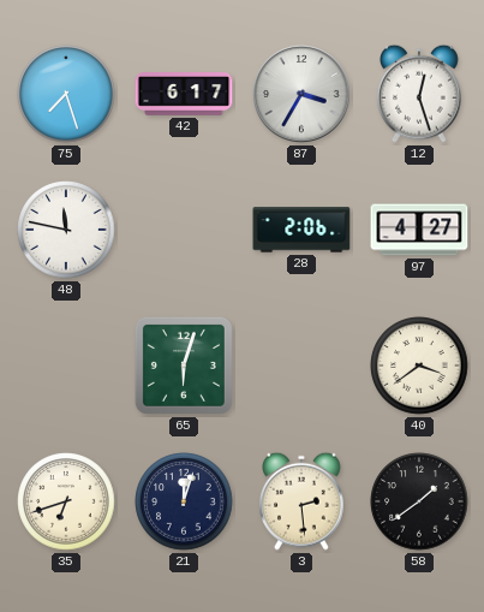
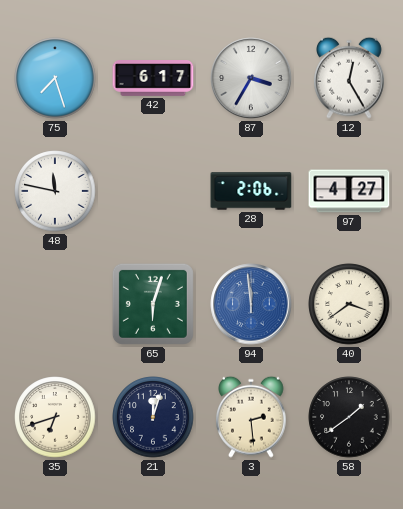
12: 12:27 -> 12:25
94: none -> 11:59
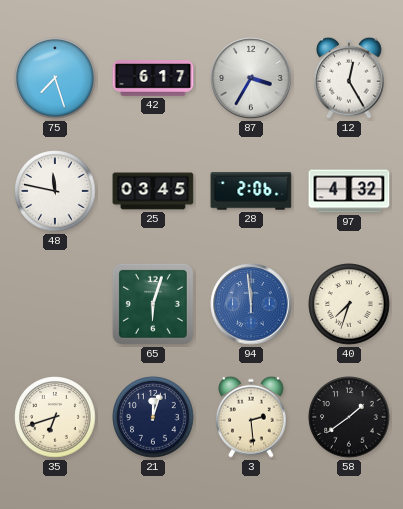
25: none -> 03:45
97: 4:27 -> 4:32
40: 3:39 -> 7:33
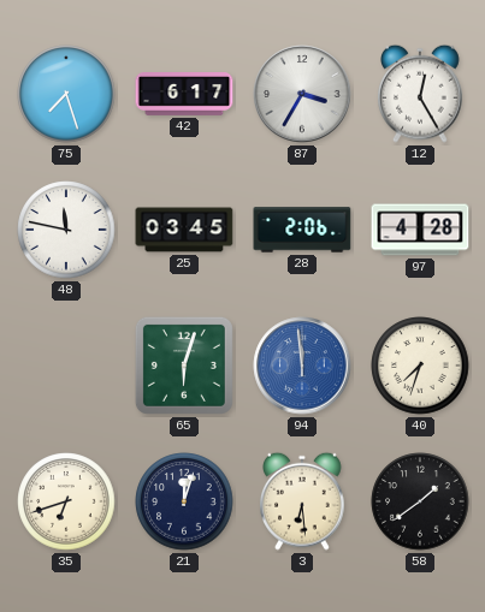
97: 4:32 -> 4:28
3: 2:29 -> 6:29
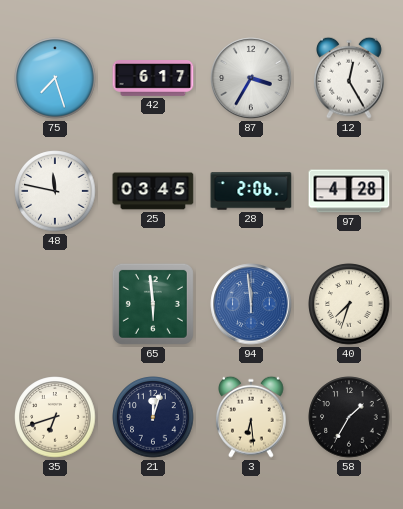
65: 6:03 -> 5:59
58: 1:39 -> 1:35
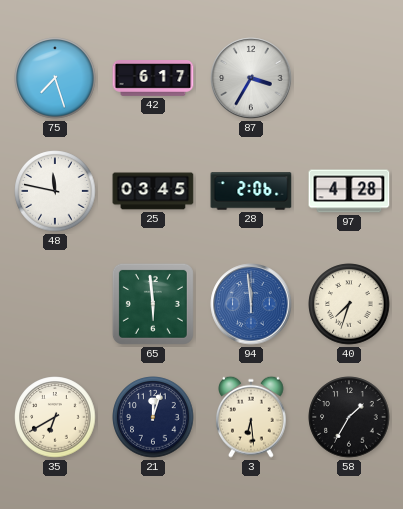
12: 12:25 -> none
35: 6:42 -> 6:40
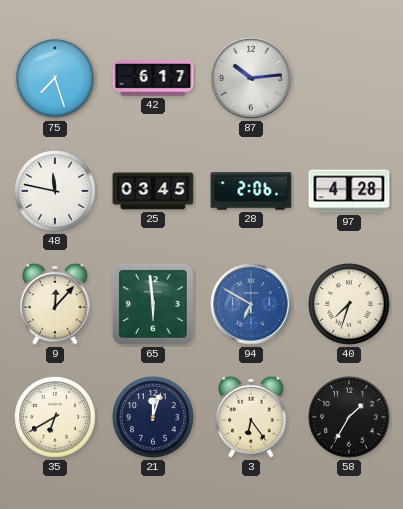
87: 3:35 -> 10:14
9: none -> 12:07
94: 11:59 -> 6:50
3: 6:29 -> 6:24
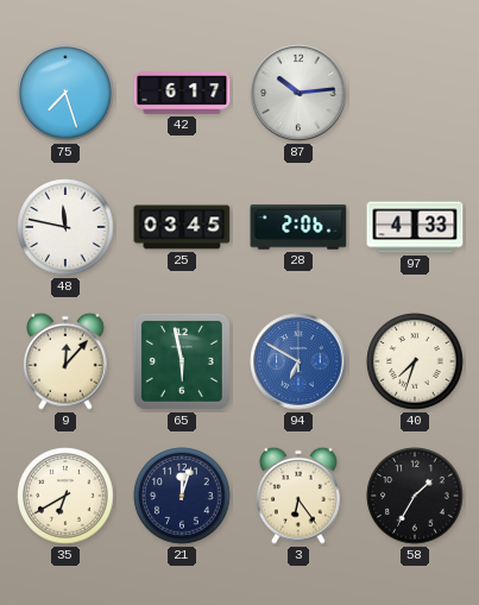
97: 4:28 -> 4:33
65: 5:59 -> 5:58
